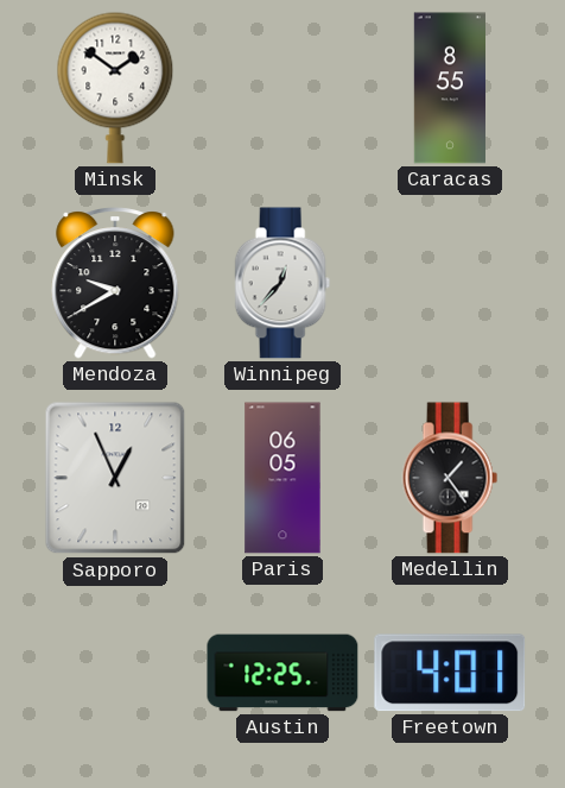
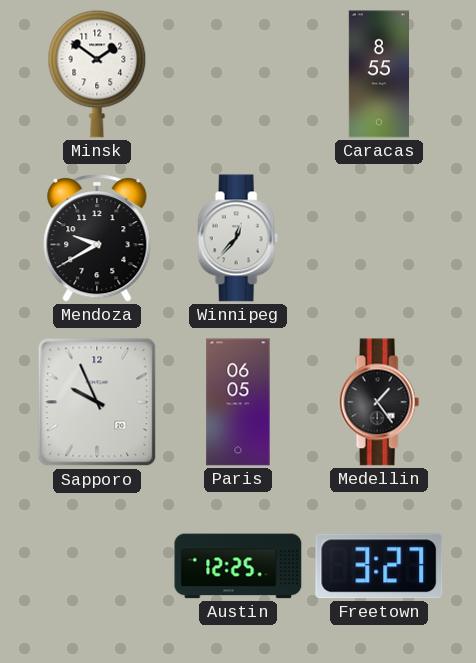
Sapporo: 12:56 -> 9:56
Freetown: 4:01 -> 3:27
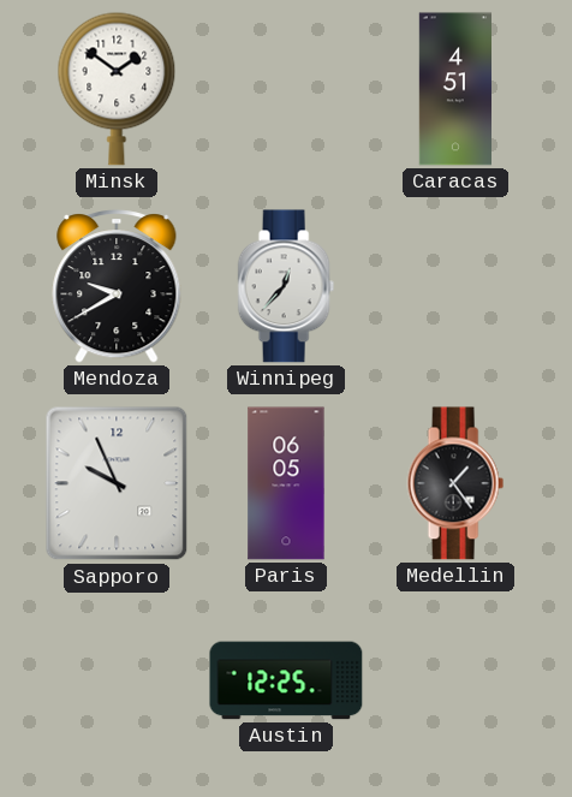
Caracas: 8:55 -> 4:51
Freetown: 3:27 -> none
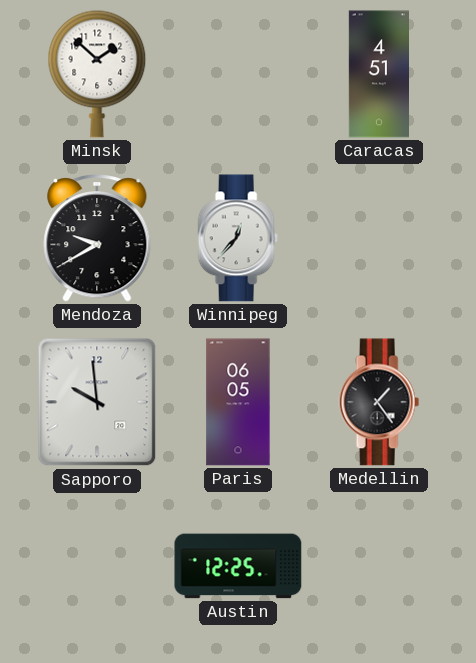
Minsk: 1:51 -> 1:52
Sapporo: 9:56 -> 9:59
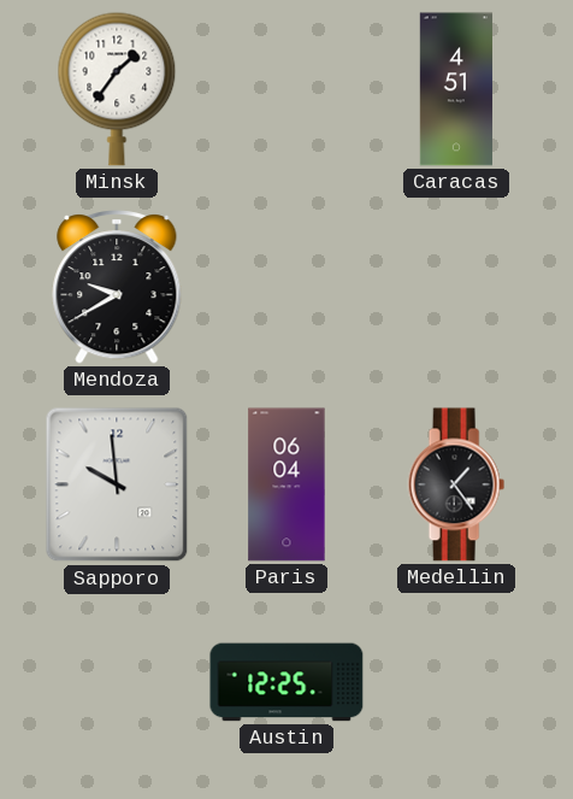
Minsk: 1:52 -> 1:36
Winnipeg: 12:37 -> none
Paris: 06:05 -> 06:04
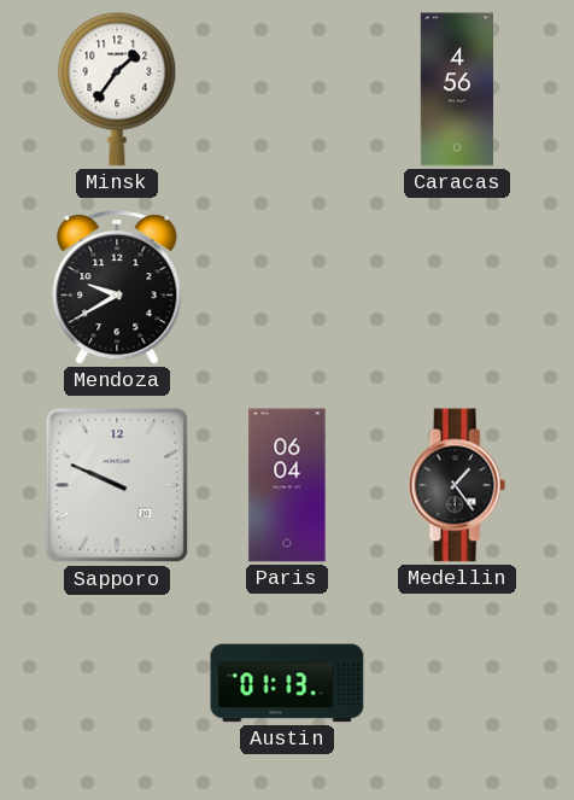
Caracas: 4:51 -> 4:56
Sapporo: 9:59 -> 9:49
Austin: 12:25 -> 01:13
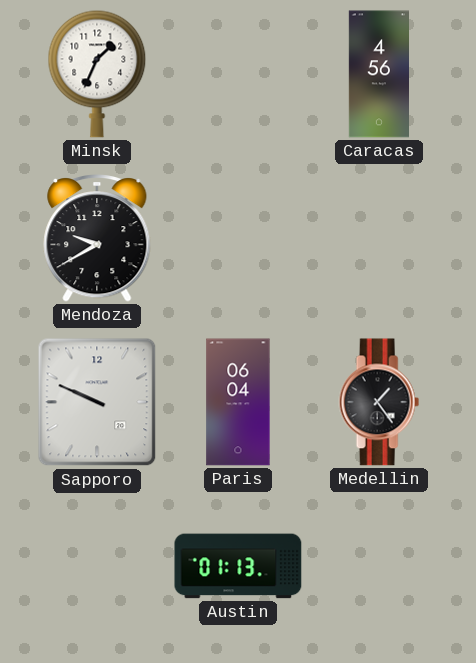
Minsk: 1:36 -> 1:34
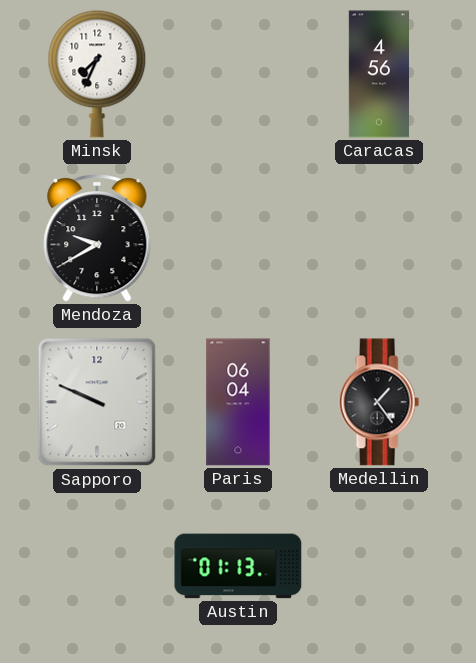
Minsk: 1:34 -> 7:34
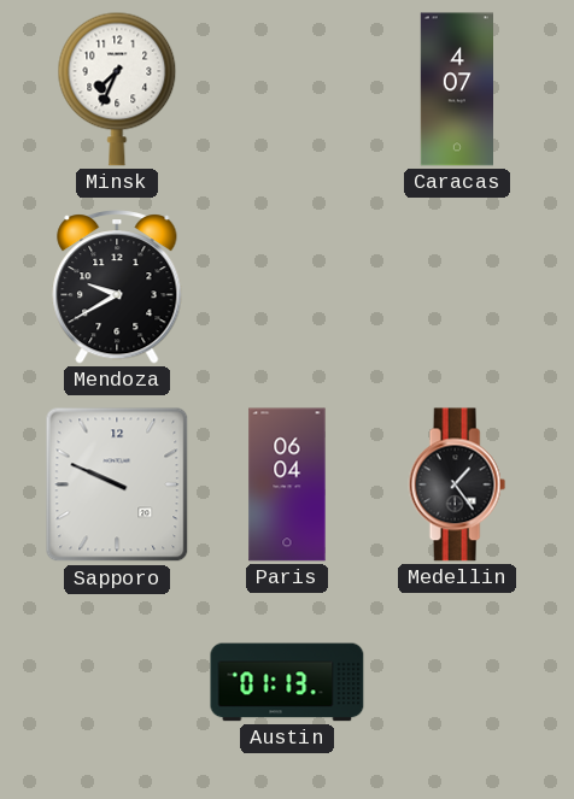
Caracas: 4:56 -> 4:07
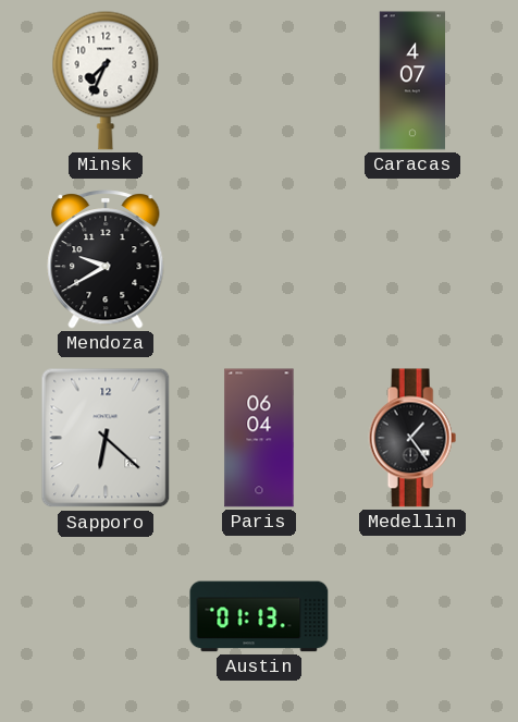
Sapporo: 9:49 -> 6:22
